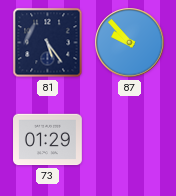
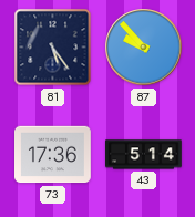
73: 01:29 -> 17:36
43: none -> 5:14
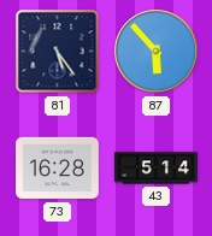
87: 9:53 -> 5:53
73: 17:36 -> 16:28
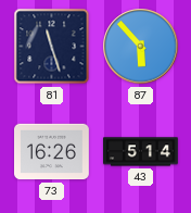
81: 5:24 -> 11:27
73: 16:28 -> 16:26
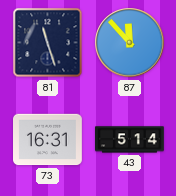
87: 5:53 -> 11:53
73: 16:26 -> 16:31
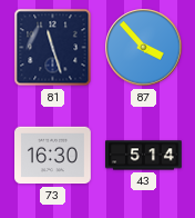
87: 11:53 -> 3:53
73: 16:31 -> 16:30
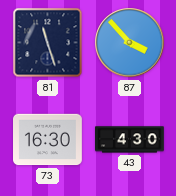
43: 5:14 -> 4:30
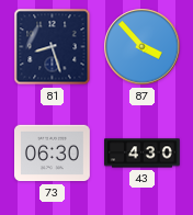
81: 11:27 -> 8:27
73: 16:30 -> 06:30
